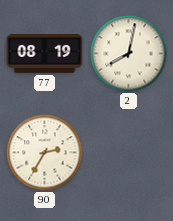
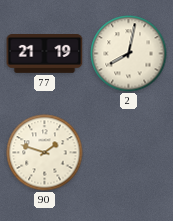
77: 08:19 -> 21:19
90: 2:35 -> 1:48
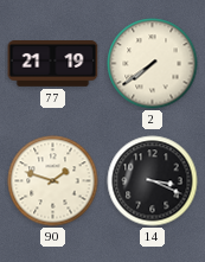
2: 8:02 -> 7:39
14: none -> 3:19
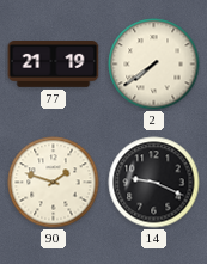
14: 3:19 -> 9:19
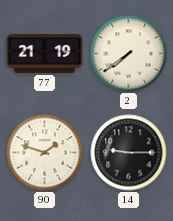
14: 9:19 -> 9:15
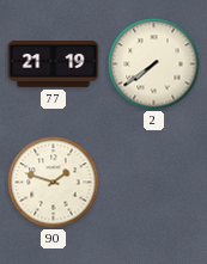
14: 9:15 -> none
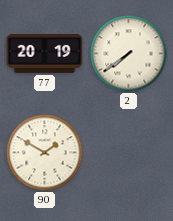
77: 21:19 -> 20:19
90: 1:48 -> 1:50
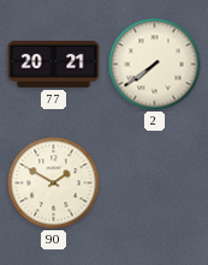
77: 20:19 -> 20:21
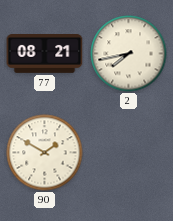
77: 20:21 -> 08:21
2: 7:39 -> 7:43
